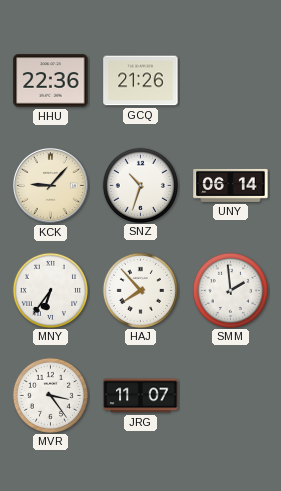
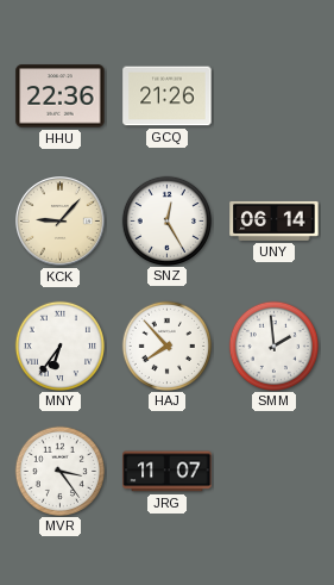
SNZ: 10:33 -> 12:25
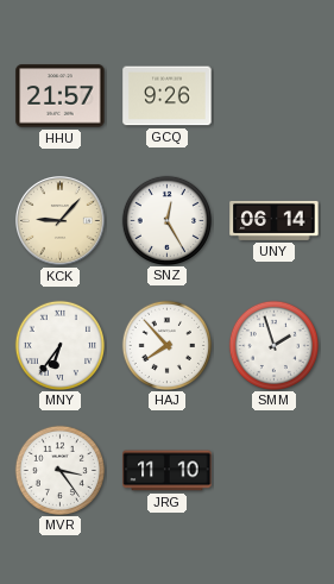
HHU: 22:36 -> 21:57
GCQ: 21:26 -> 9:26
SMM: 1:59 -> 1:57
JRG: 11:07 -> 11:10
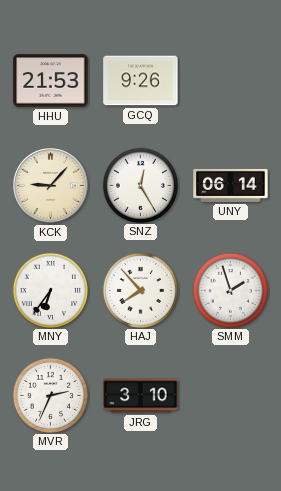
HHU: 21:57 -> 21:53
MVR: 3:24 -> 2:34
JRG: 11:10 -> 3:10
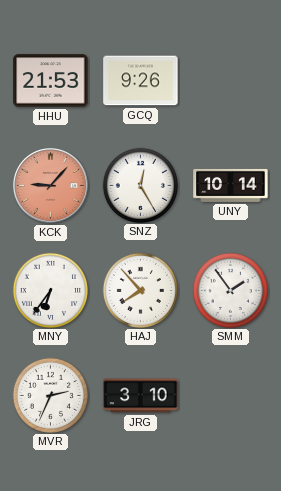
KCK dial: cream -> salmon
UNY: 06:14 -> 10:14
SMM: 1:57 -> 1:54
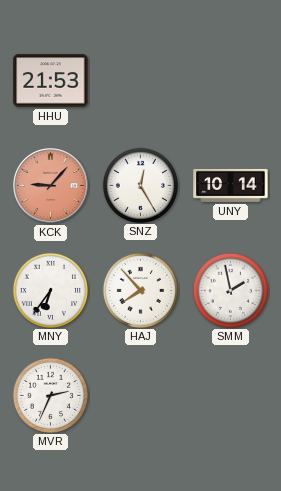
GCQ: 9:26 -> none
SMM: 1:54 -> 1:58
JRG: 3:10 -> none
